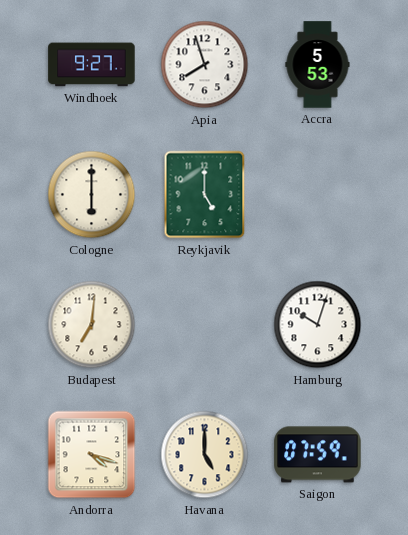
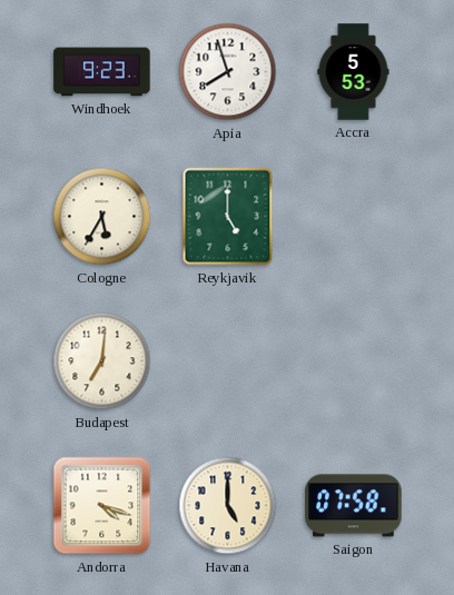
Windhoek: 9:27 -> 9:23
Cologne: 6:00 -> 5:35
Hamburg: 10:03 -> none
Saigon: 07:59 -> 07:58
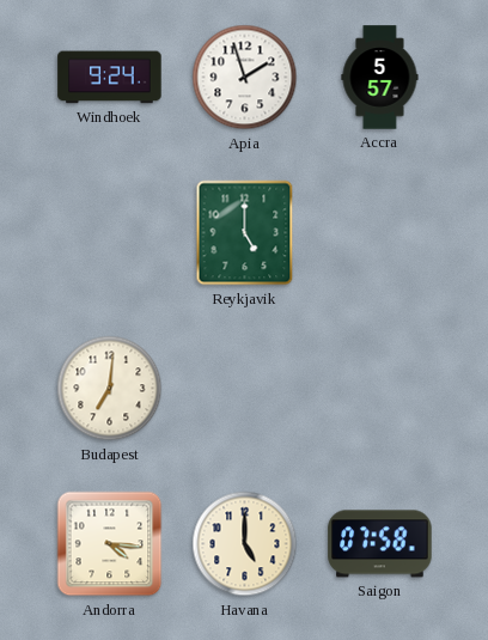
Windhoek: 9:23 -> 9:24
Apia: 7:57 -> 1:57
Accra: 5:53 -> 5:57
Cologne: 5:35 -> none
Andorra: 4:18 -> 4:16
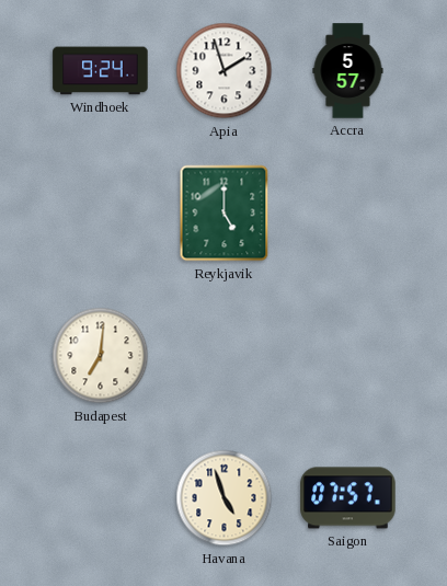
Andorra: 4:16 -> none
Havana: 5:00 -> 4:57
Saigon: 07:58 -> 07:57
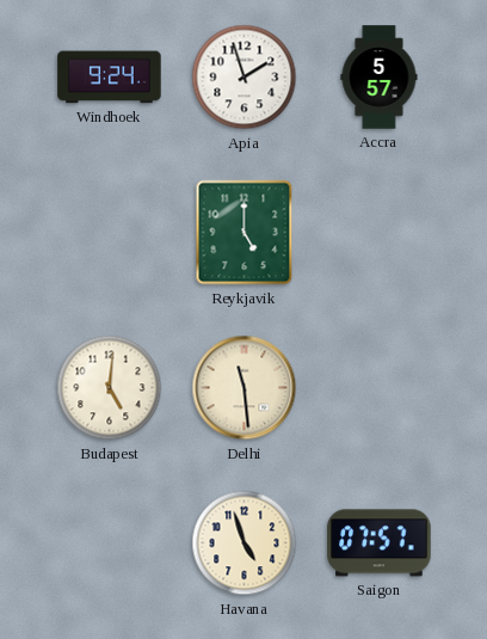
Budapest: 7:01 -> 5:01
Delhi: none -> 11:29
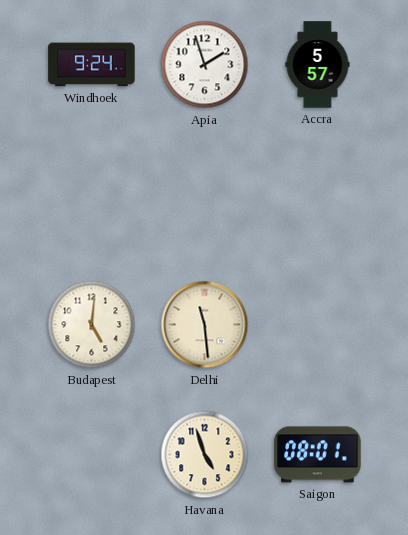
Reykjavik: 5:00 -> none
Saigon: 07:57 -> 08:01
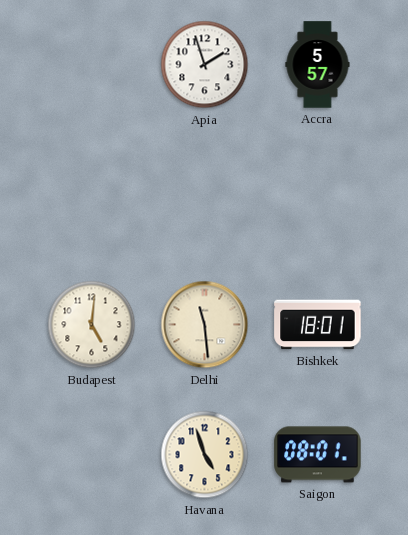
Windhoek: 9:24 -> none
Bishkek: none -> 18:01
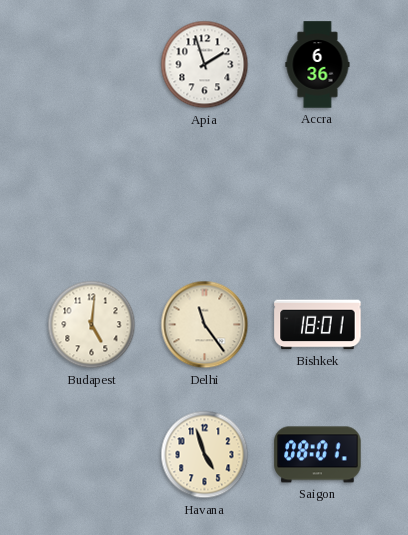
Accra: 5:57 -> 6:36
Delhi: 11:29 -> 11:24
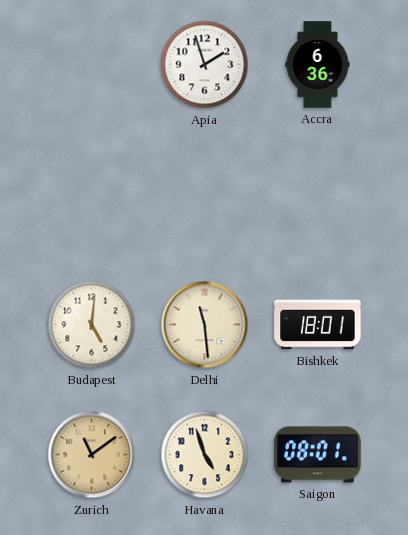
Delhi: 11:24 -> 11:29
Zurich: none -> 11:09
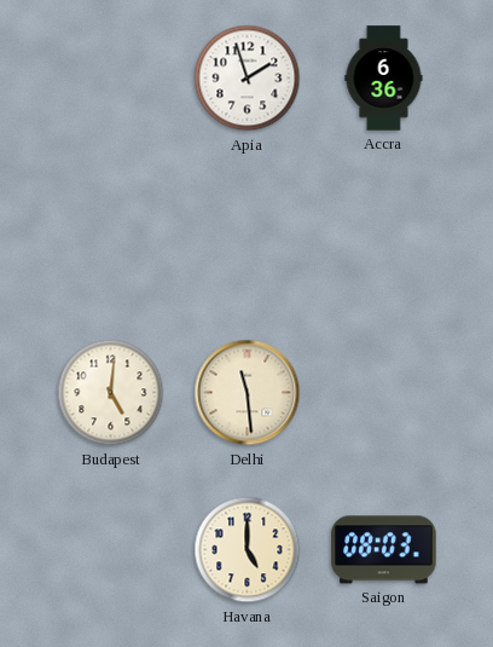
Bishkek: 18:01 -> none
Zurich: 11:09 -> none
Havana: 4:57 -> 5:00
Saigon: 08:01 -> 08:03
